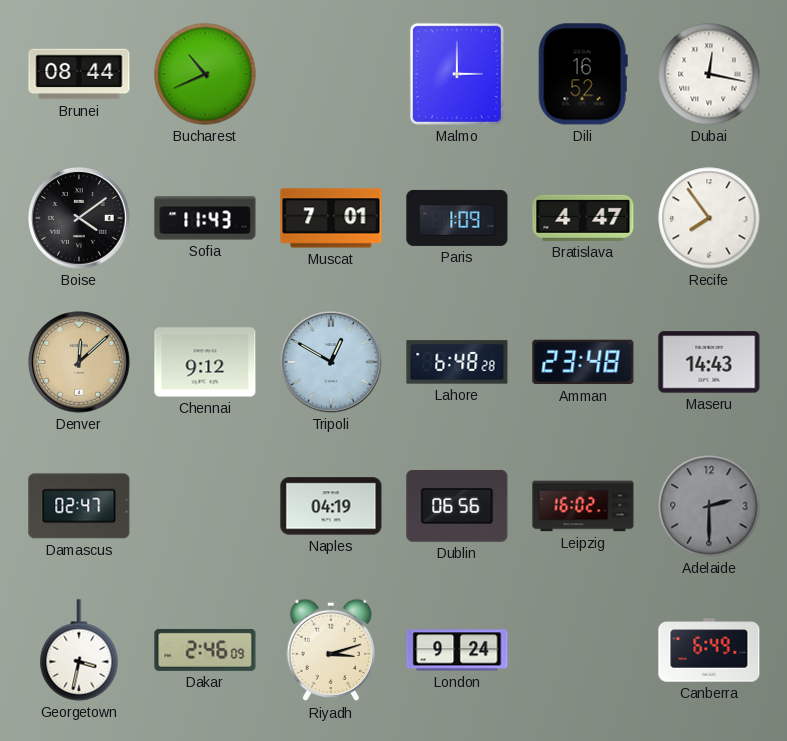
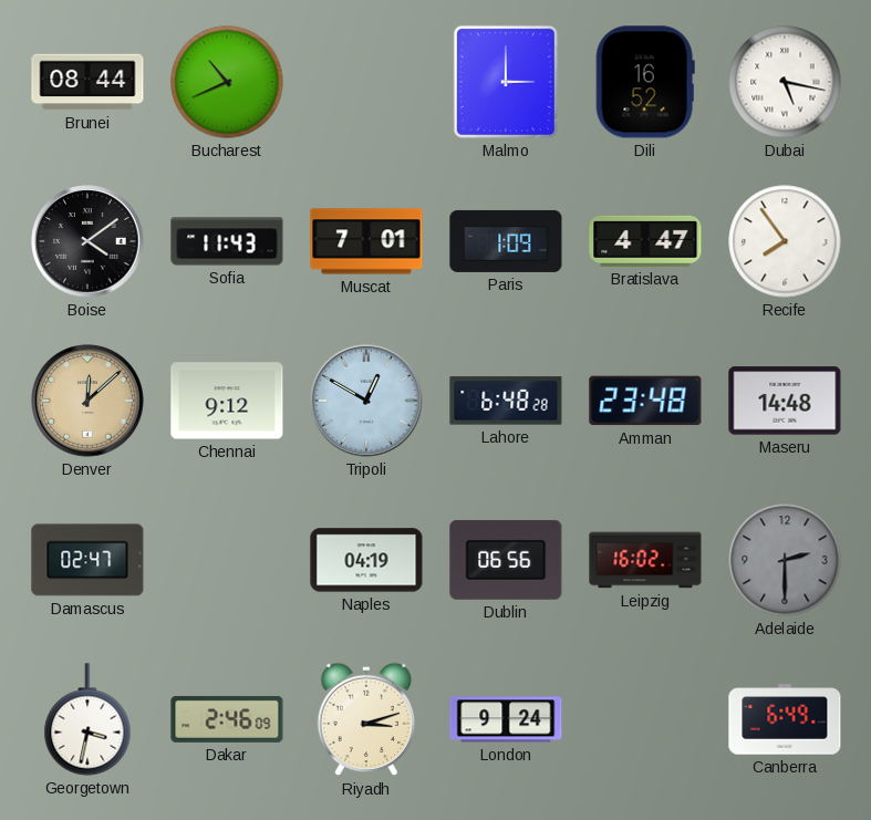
Dubai: 12:17 -> 5:17
Maseru: 14:43 -> 14:48
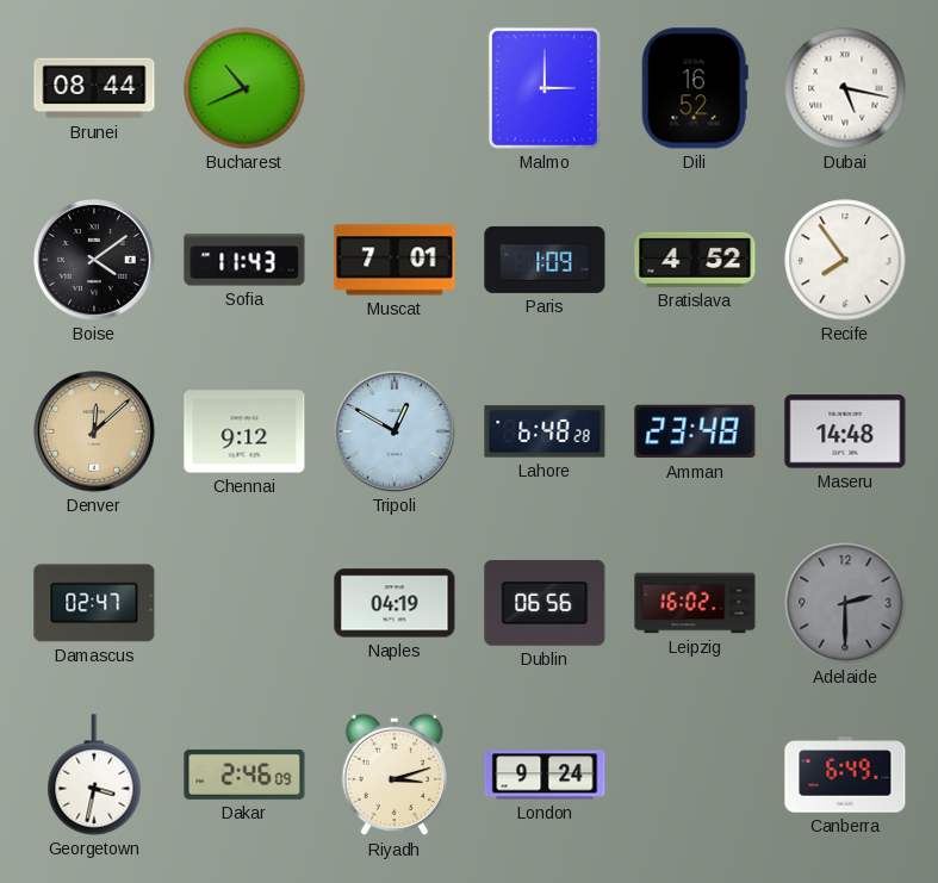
Bratislava: 4:47 -> 4:52
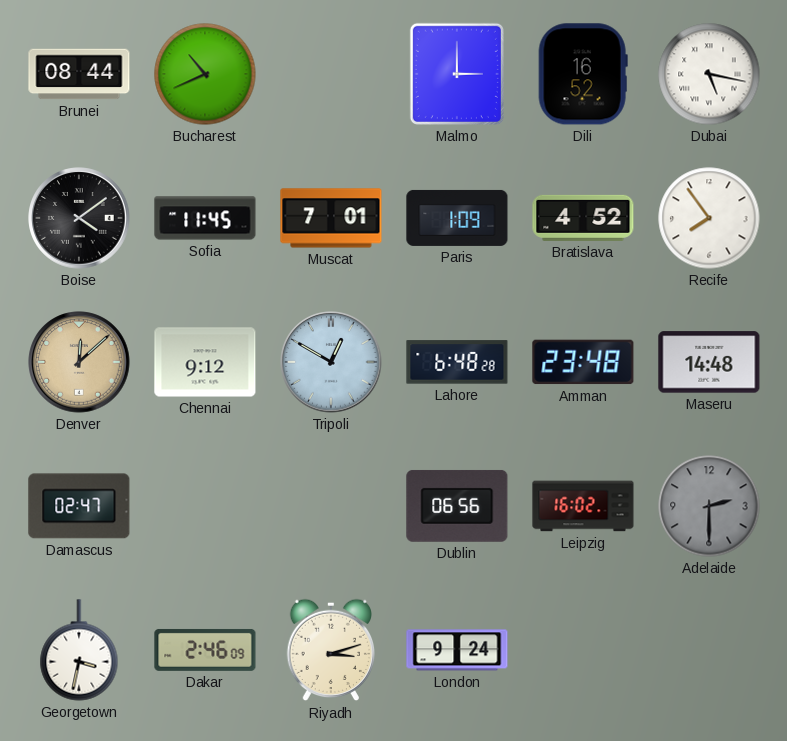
Sofia: 11:43 -> 11:45
Naples: 04:19 -> none
Canberra: 6:49 -> none
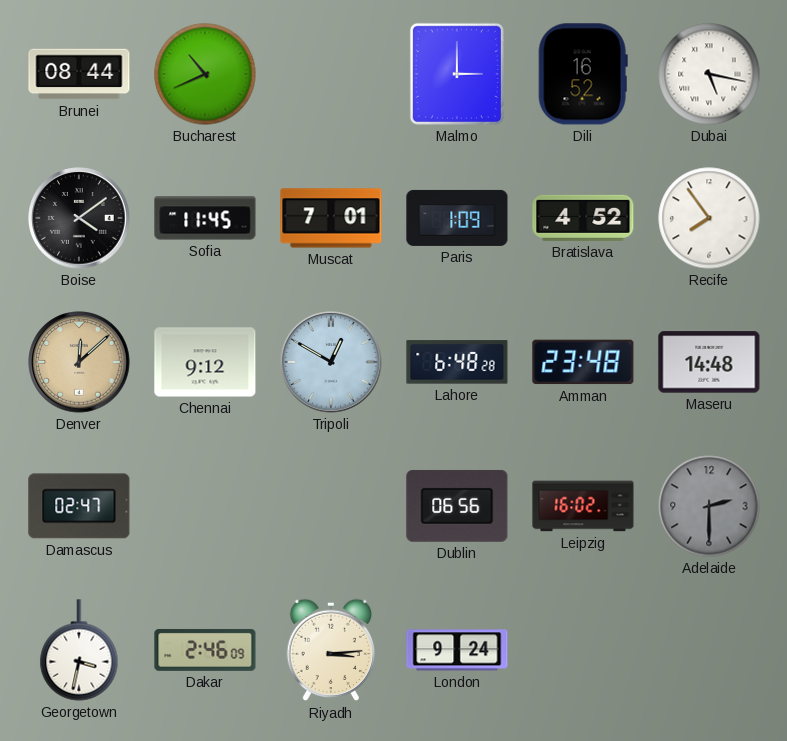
Riyadh: 3:12 -> 3:14
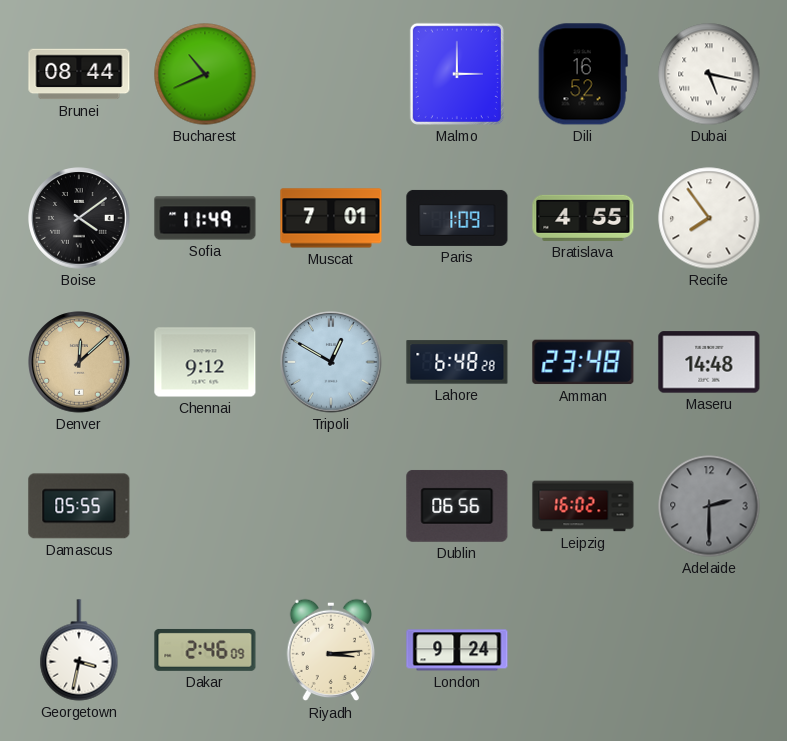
Sofia: 11:45 -> 11:49
Bratislava: 4:52 -> 4:55
Damascus: 02:47 -> 05:55
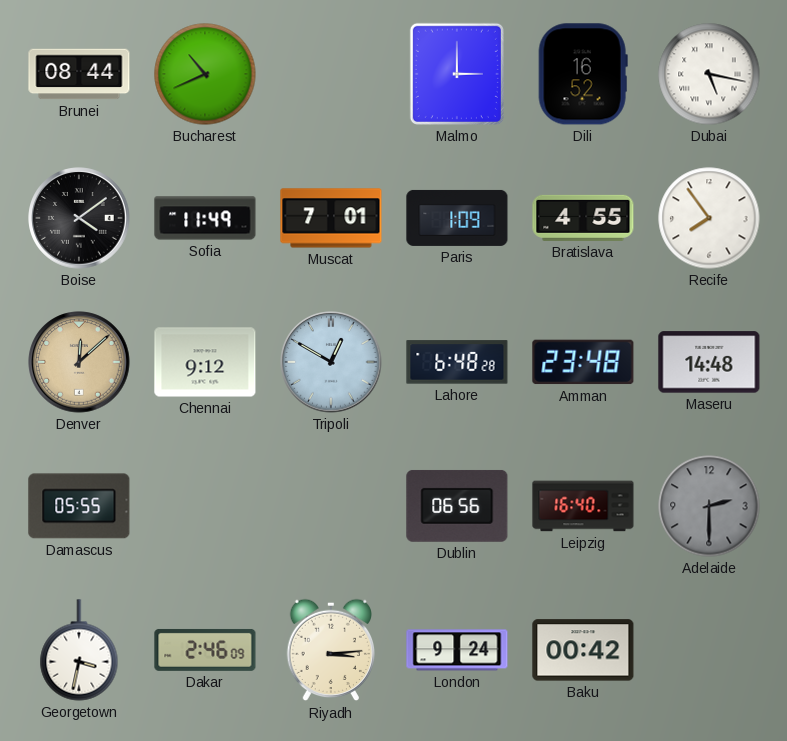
Leipzig: 16:02 -> 16:40
Baku: none -> 00:42
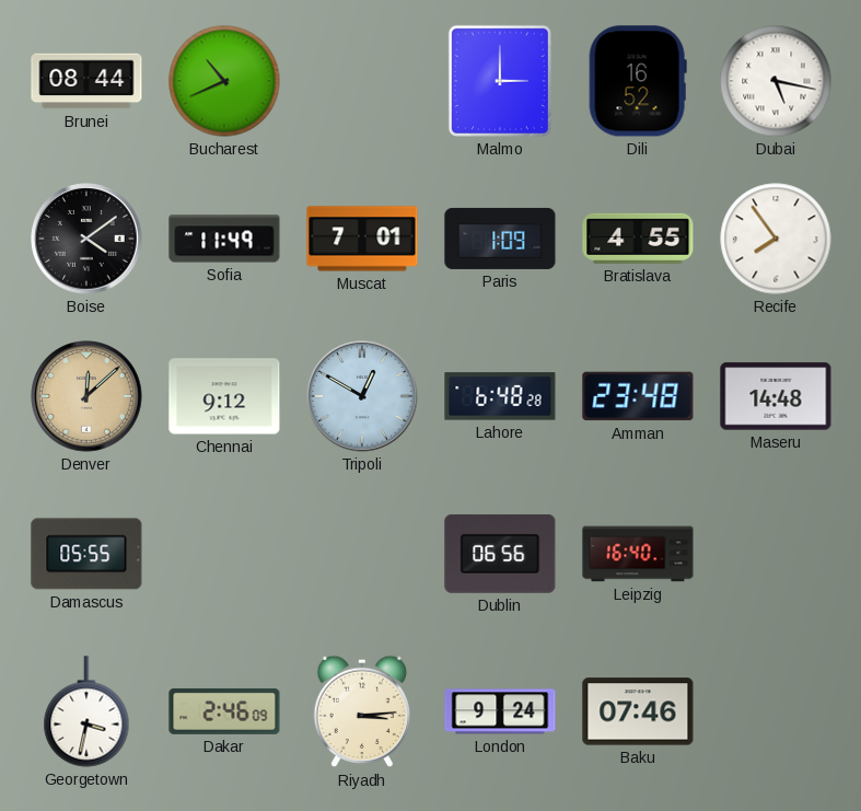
Adelaide: 2:30 -> none
Baku: 00:42 -> 07:46
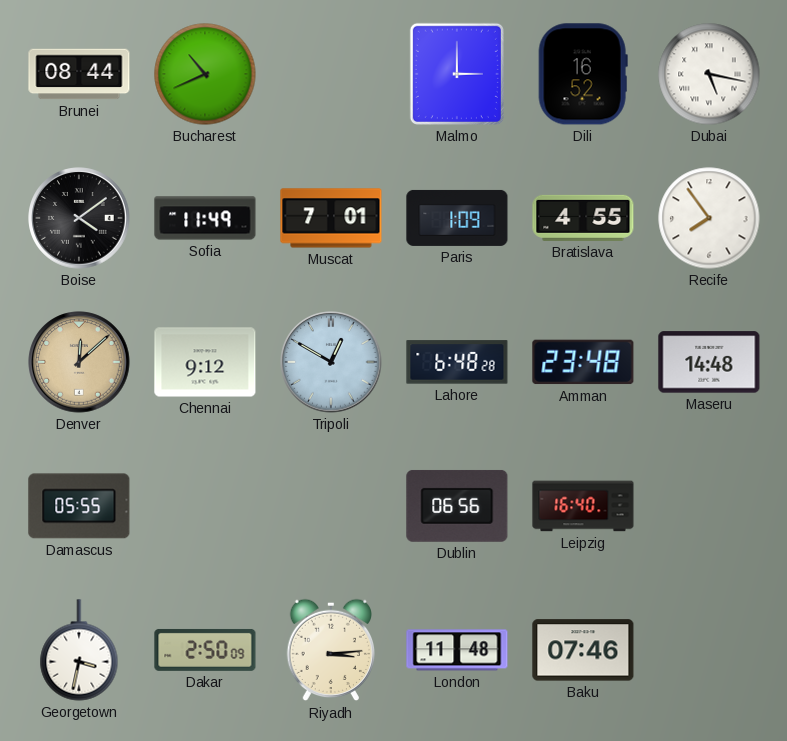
Dakar: 2:46 -> 2:50
London: 9:24 -> 11:48
